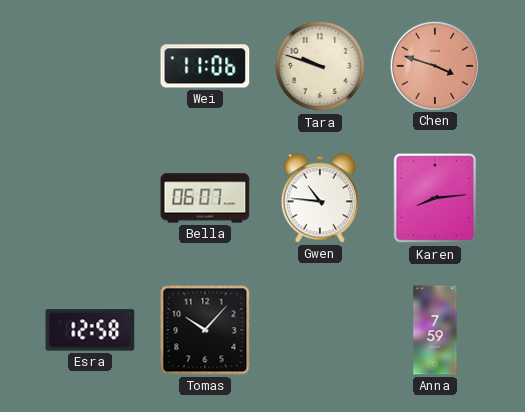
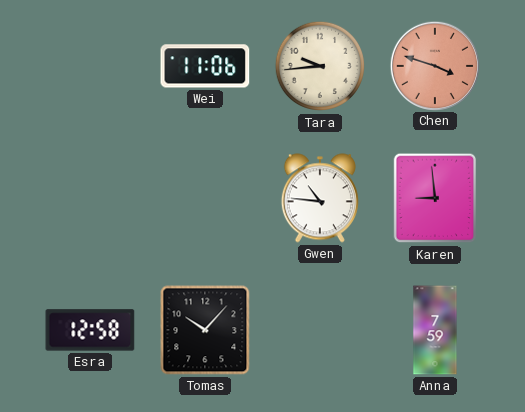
Tara: 9:48 -> 9:44
Bella: 06:07 -> none
Karen: 8:14 -> 8:59
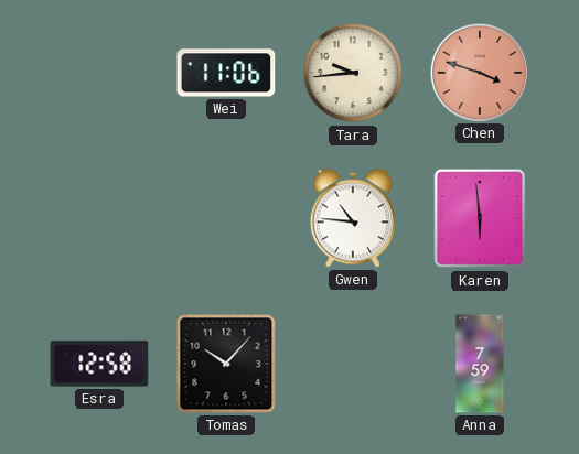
Karen: 8:59 -> 5:59
